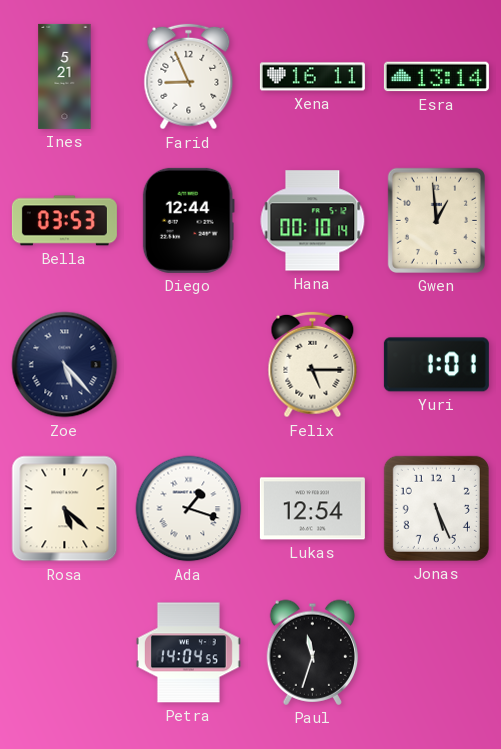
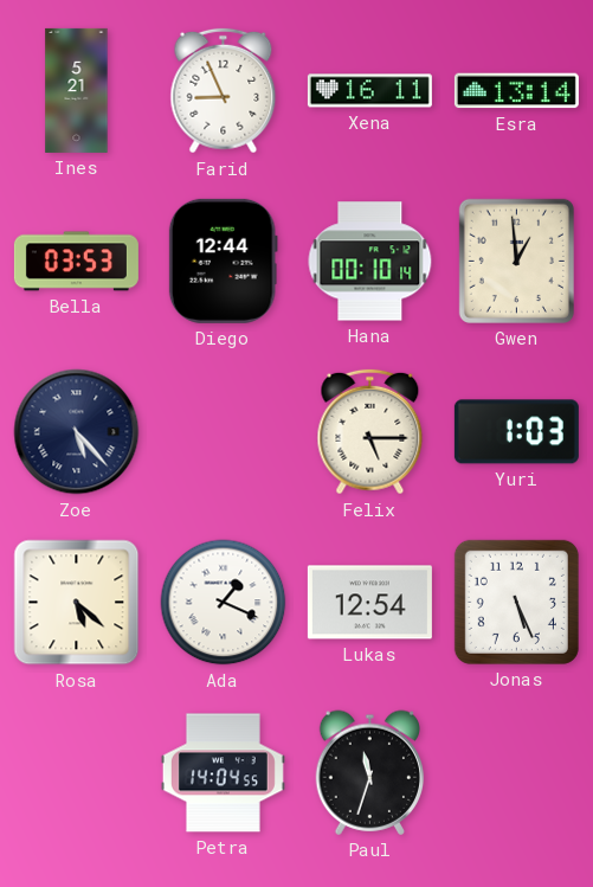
Yuri: 1:01 -> 1:03
Ada: 1:18 -> 1:19
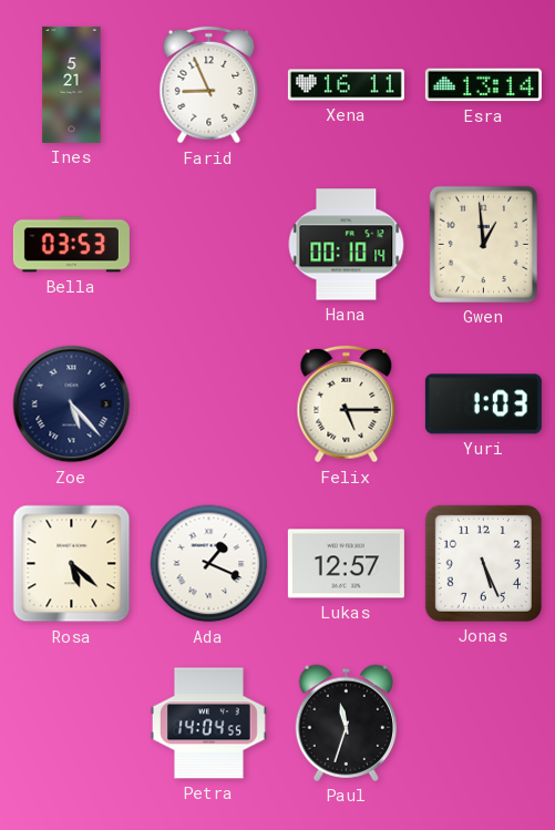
Diego: 12:44 -> none
Lukas: 12:54 -> 12:57
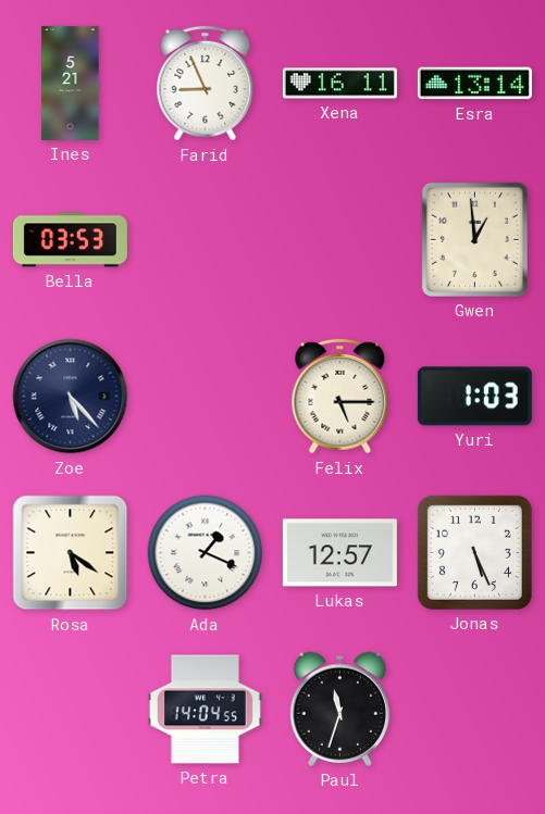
Hana: 00:10 -> none
Rosa: 5:22 -> 5:21
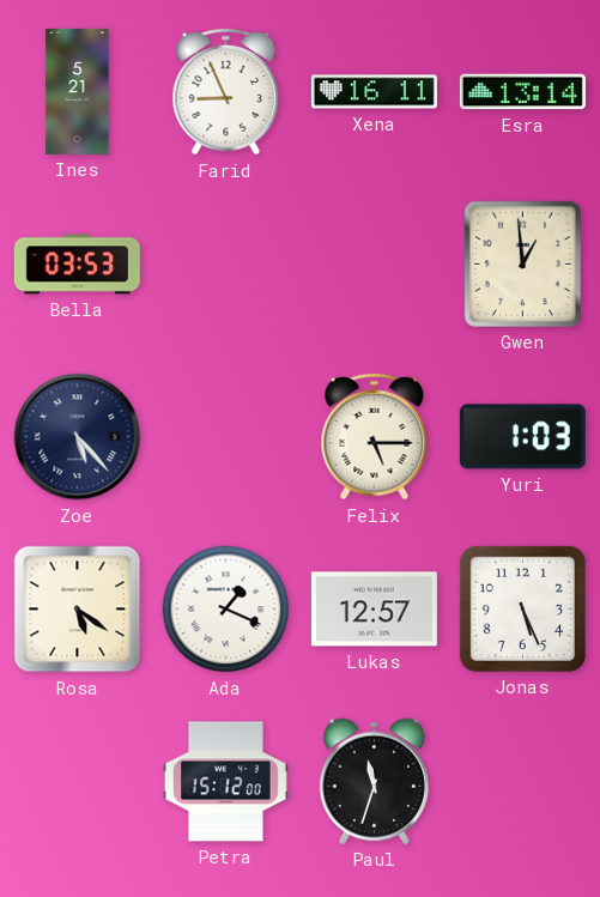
Petra: 14:04 -> 15:12
